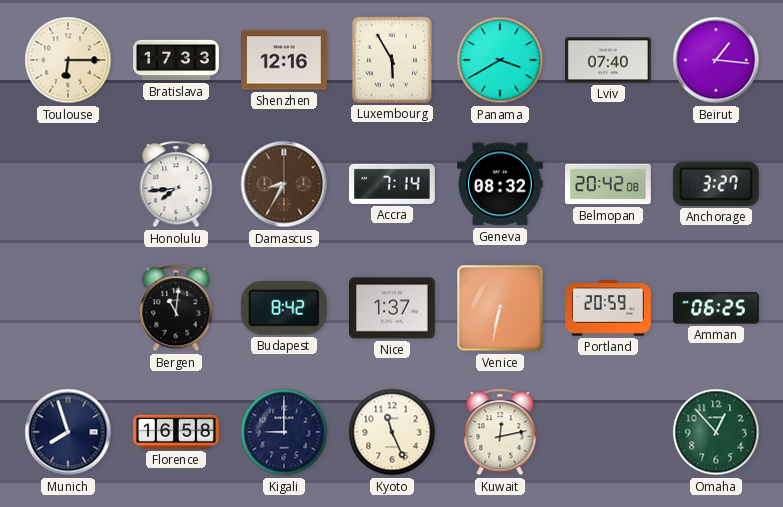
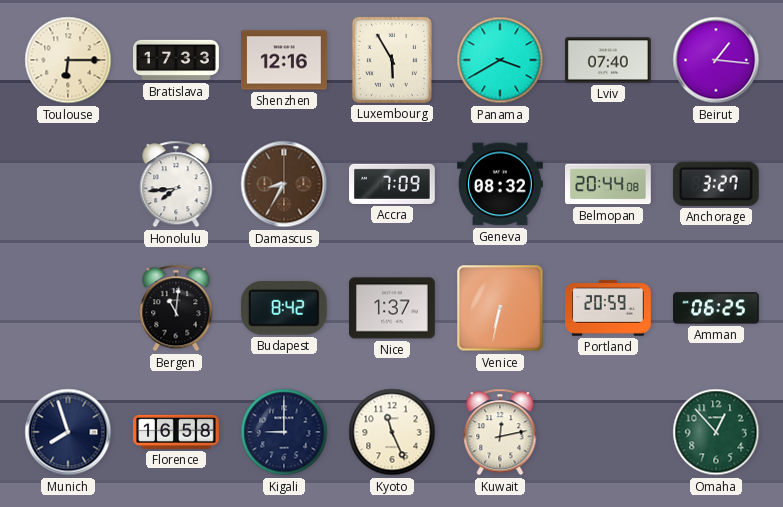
Accra: 7:14 -> 7:09
Belmopan: 20:42 -> 20:44
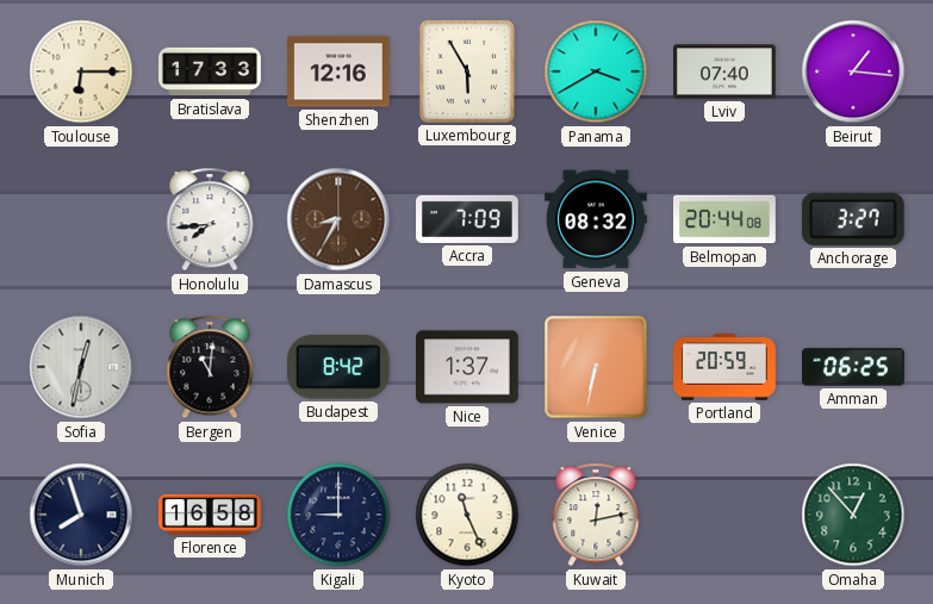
Sofia: none -> 12:32
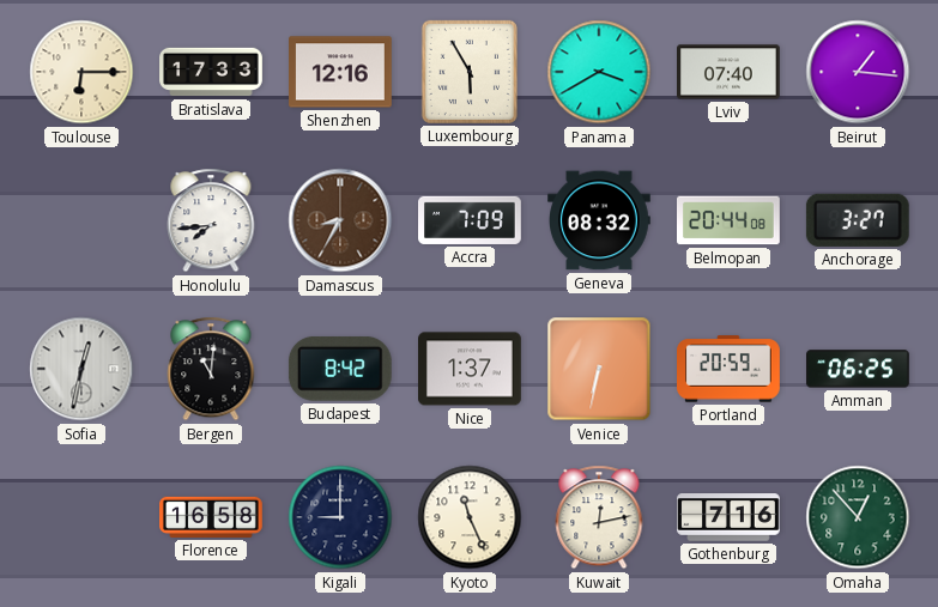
Munich: 7:57 -> none
Gothenburg: none -> 7:16
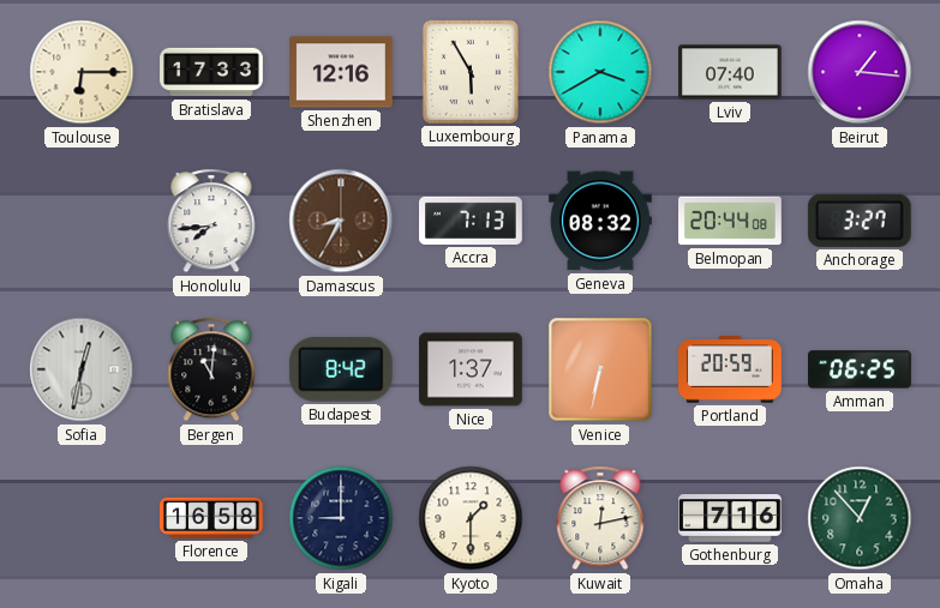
Accra: 7:09 -> 7:13
Kyoto: 11:26 -> 1:30
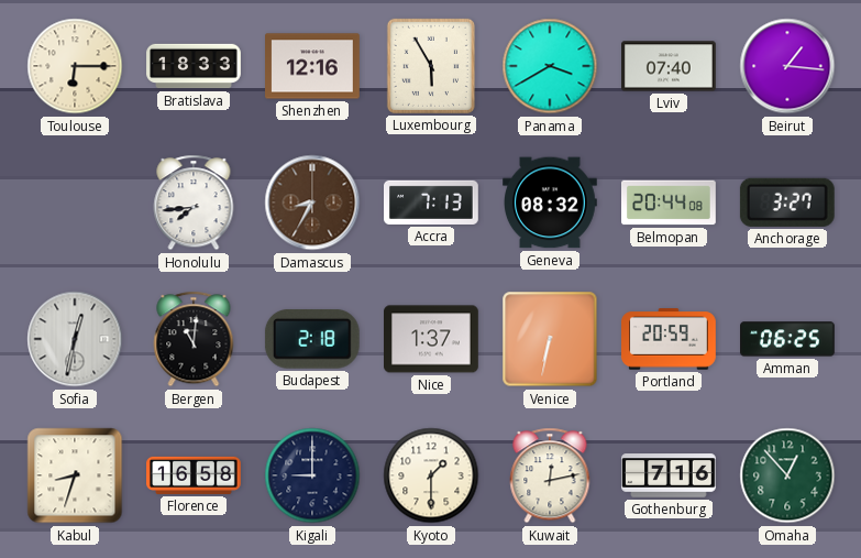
Bratislava: 17:33 -> 18:33
Budapest: 8:42 -> 2:18
Kabul: none -> 8:33
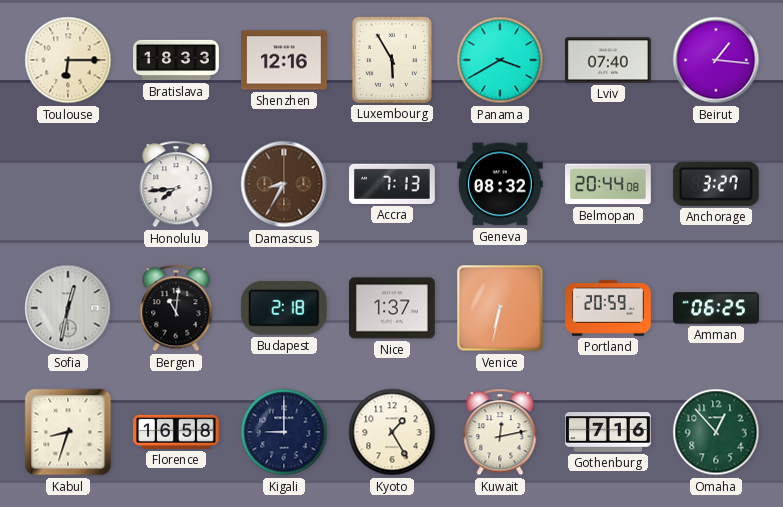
Kyoto: 1:30 -> 1:25
